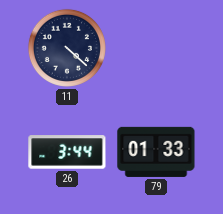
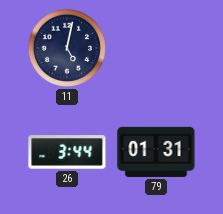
11: 4:22 -> 5:02
79: 01:33 -> 01:31
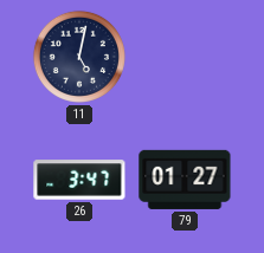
26: 3:44 -> 3:47
79: 01:31 -> 01:27
